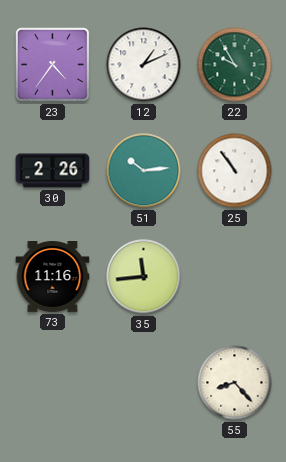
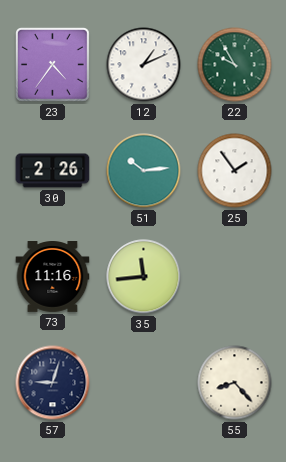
25: 10:54 -> 1:54
57: none -> 9:03
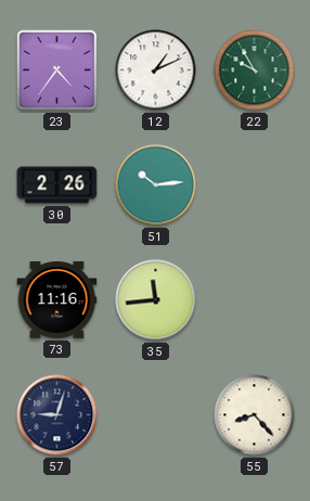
25: 1:54 -> none
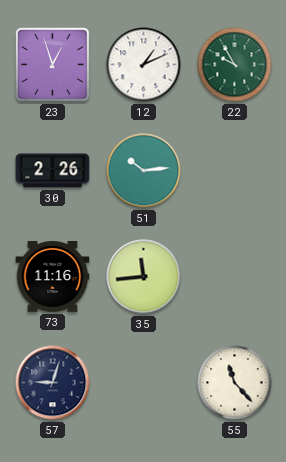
23: 4:36 -> 12:57
55: 8:23 -> 11:23
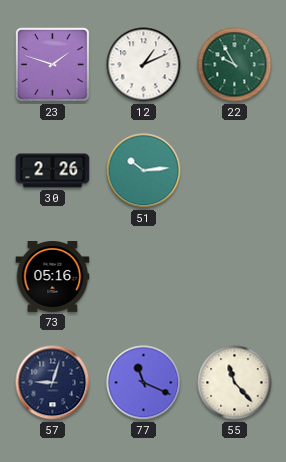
23: 12:57 -> 1:48
73: 11:16 -> 05:16
35: 11:44 -> none
77: none -> 11:19
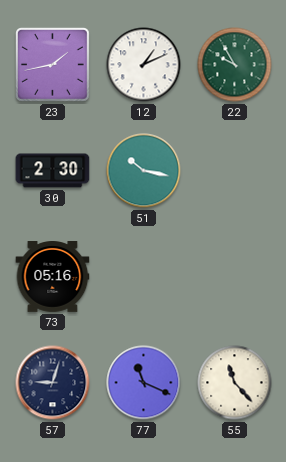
23: 1:48 -> 1:43
30: 2:26 -> 2:30
51: 10:14 -> 10:17
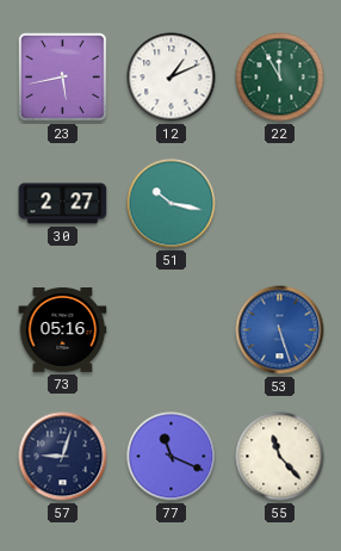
23: 1:43 -> 5:43
22: 9:55 -> 11:55
30: 2:30 -> 2:27
53: none -> 5:27
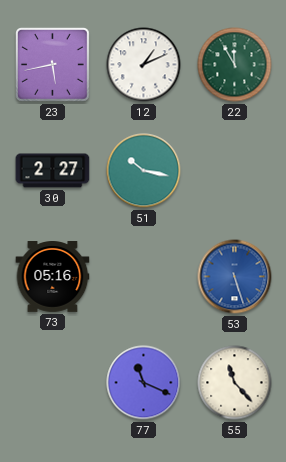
57: 9:03 -> none
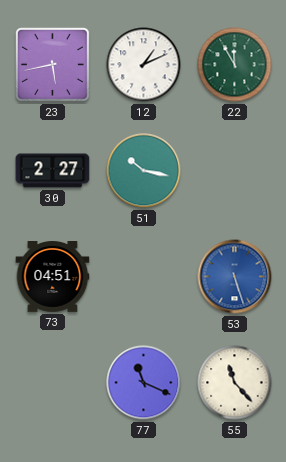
73: 05:16 -> 04:51
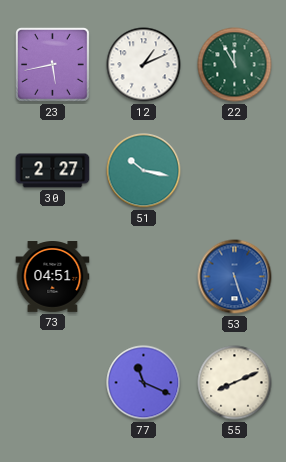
55: 11:23 -> 8:11
